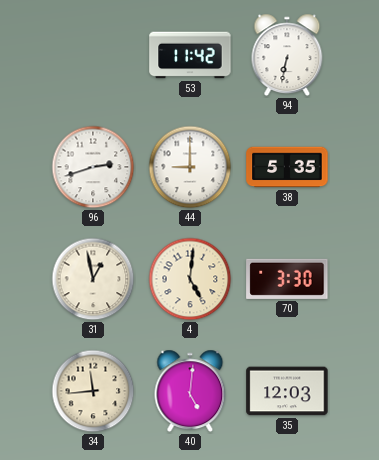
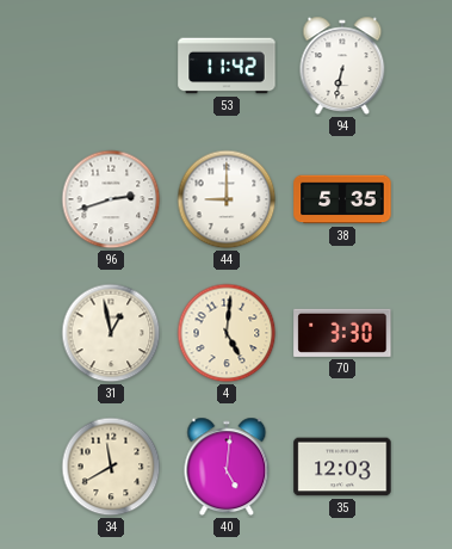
34: 11:44 -> 11:40
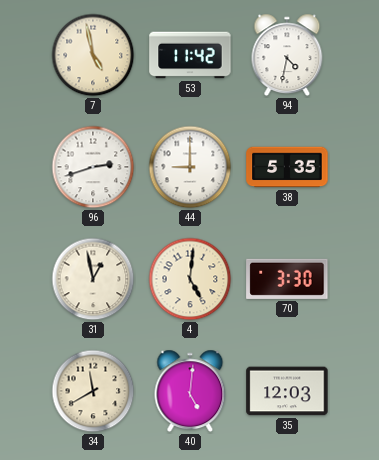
7: none -> 4:58
94: 6:32 -> 4:32
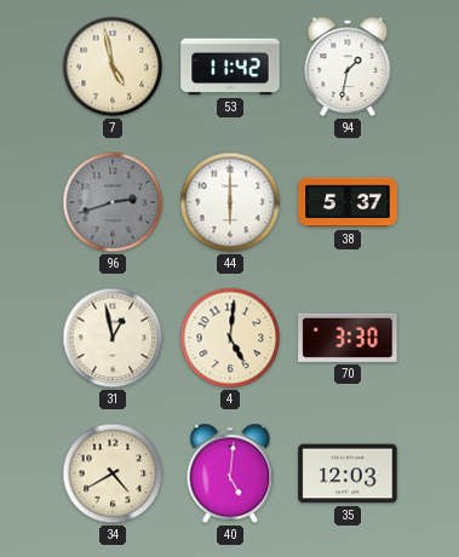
94: 4:32 -> 1:32
96 dial: white -> grey
44: 9:00 -> 6:00
38: 5:35 -> 5:37
34: 11:40 -> 4:40
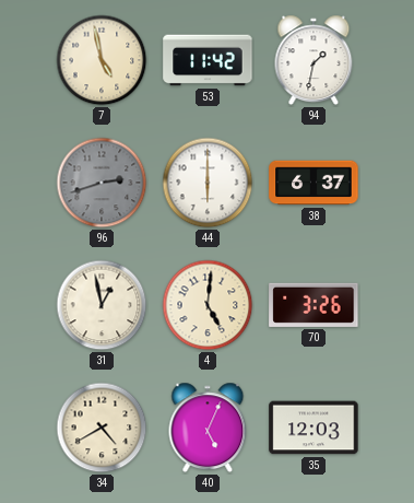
38: 5:37 -> 6:37
70: 3:30 -> 3:26
40: 5:01 -> 5:04
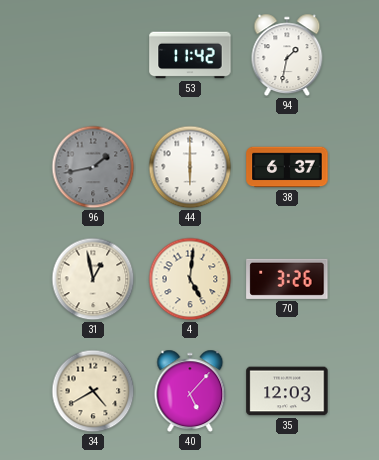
7: 4:58 -> none
96: 2:42 -> 1:43
40: 5:04 -> 5:07
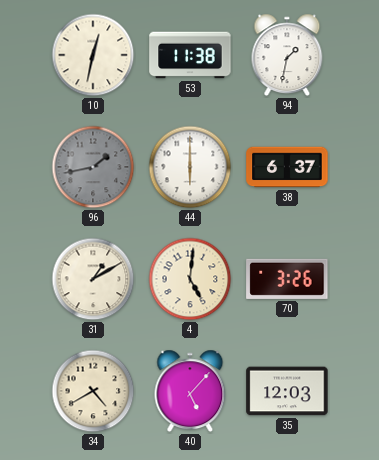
10: none -> 12:32
53: 11:42 -> 11:38
31: 12:58 -> 1:10
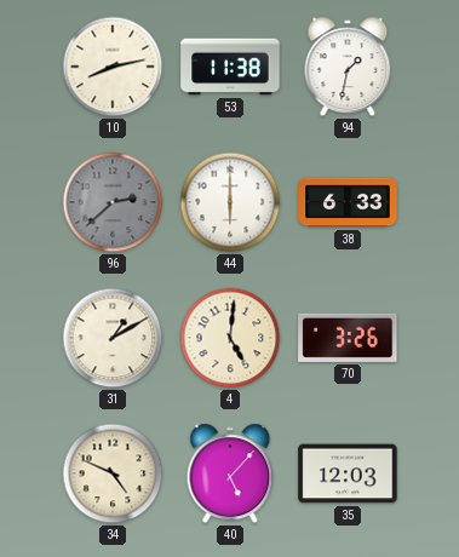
10: 12:32 -> 8:13
96: 1:43 -> 2:38
38: 6:37 -> 6:33
34: 4:40 -> 4:49
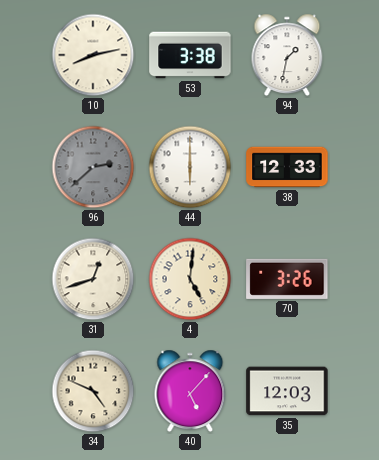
53: 11:38 -> 3:38
38: 6:33 -> 12:33
31: 1:10 -> 12:42
